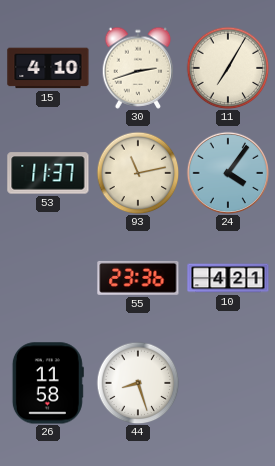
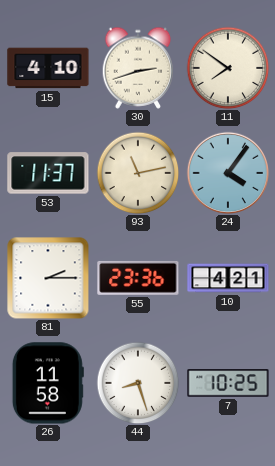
11: 7:05 -> 7:51
81: none -> 2:15
7: none -> 10:25
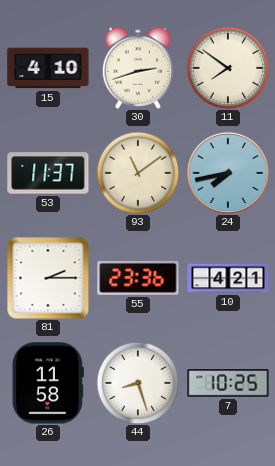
93: 11:13 -> 11:09
24: 4:06 -> 7:43
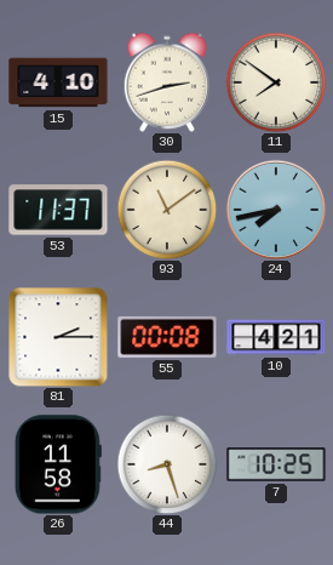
55: 23:36 -> 00:08
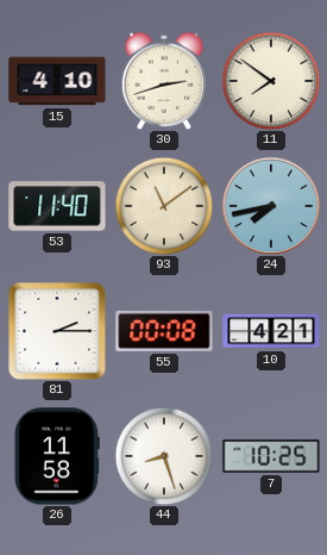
53: 11:37 -> 11:40
